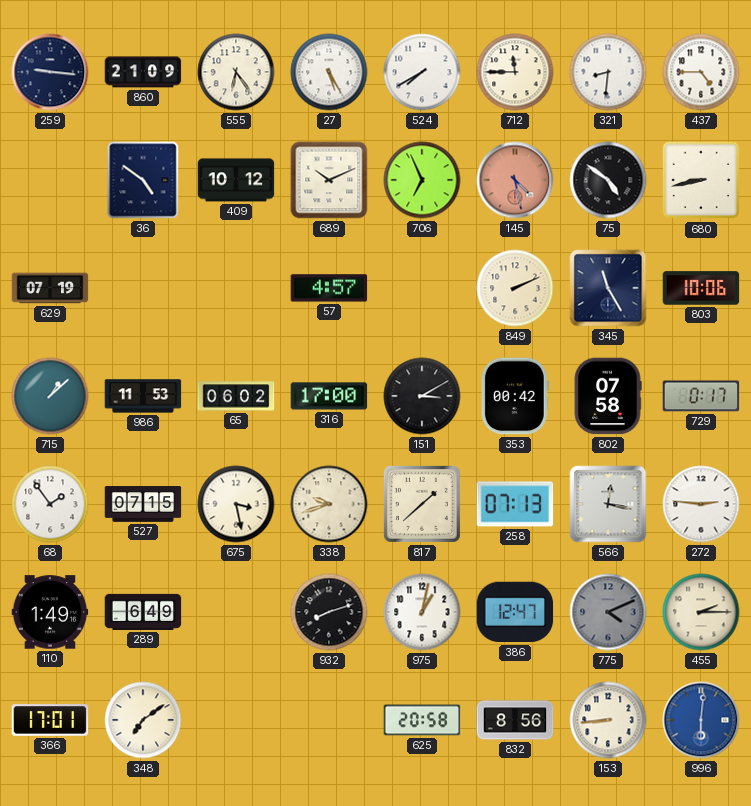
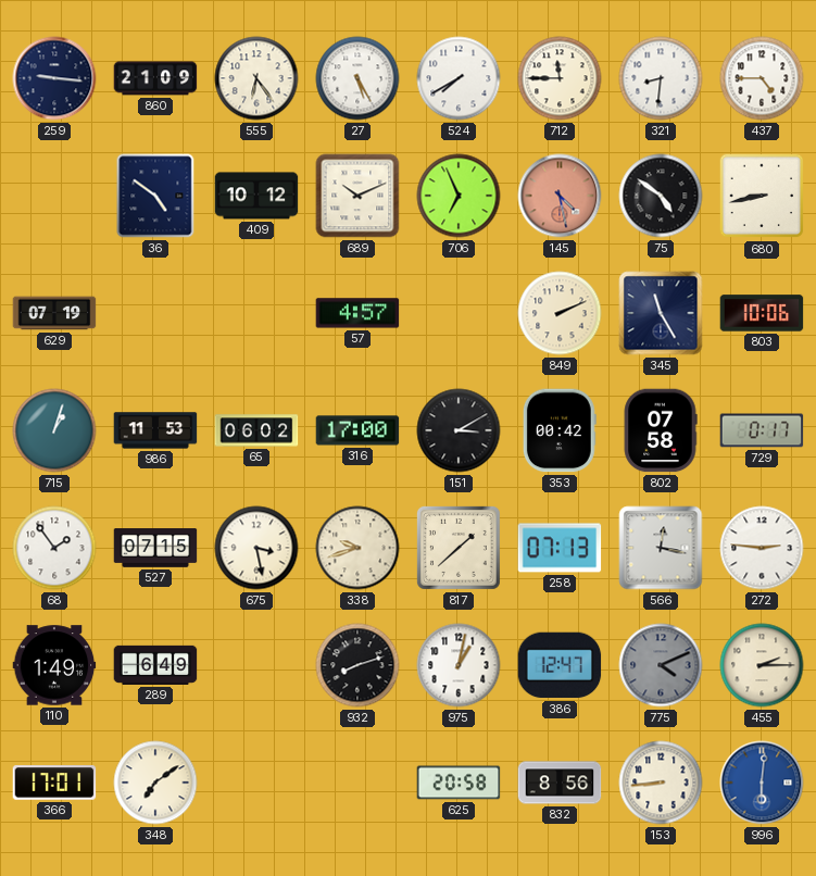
715: 1:08 -> 1:03
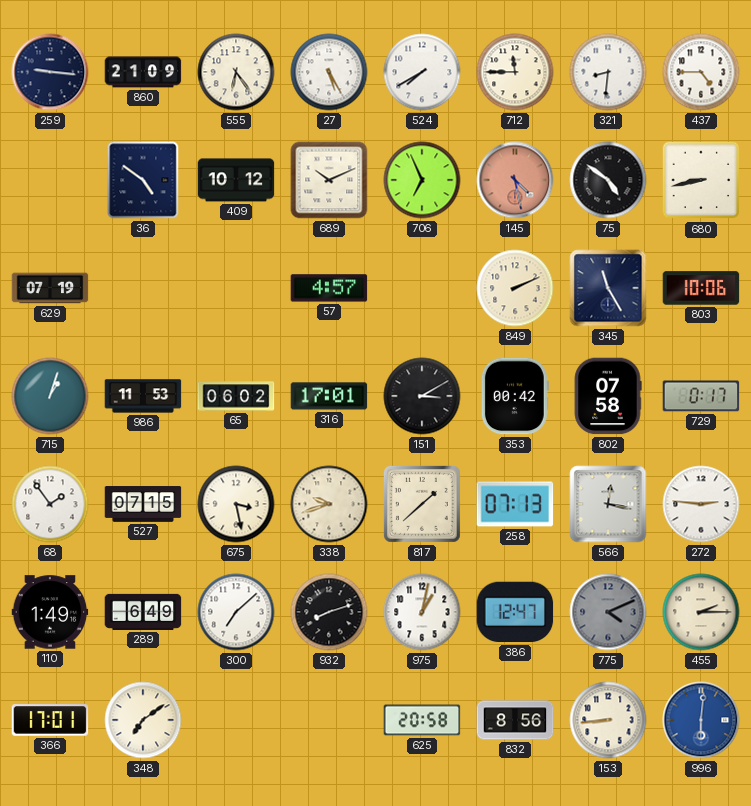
316: 17:00 -> 17:01
300: none -> 7:08
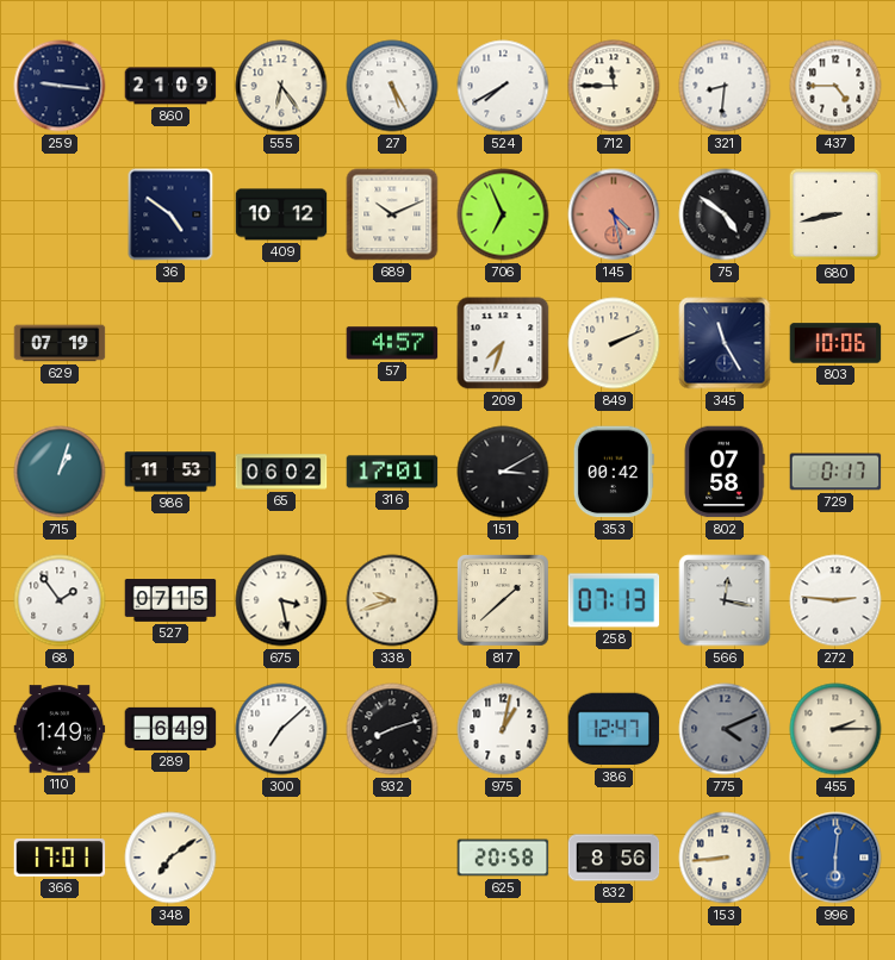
209: none -> 7:33
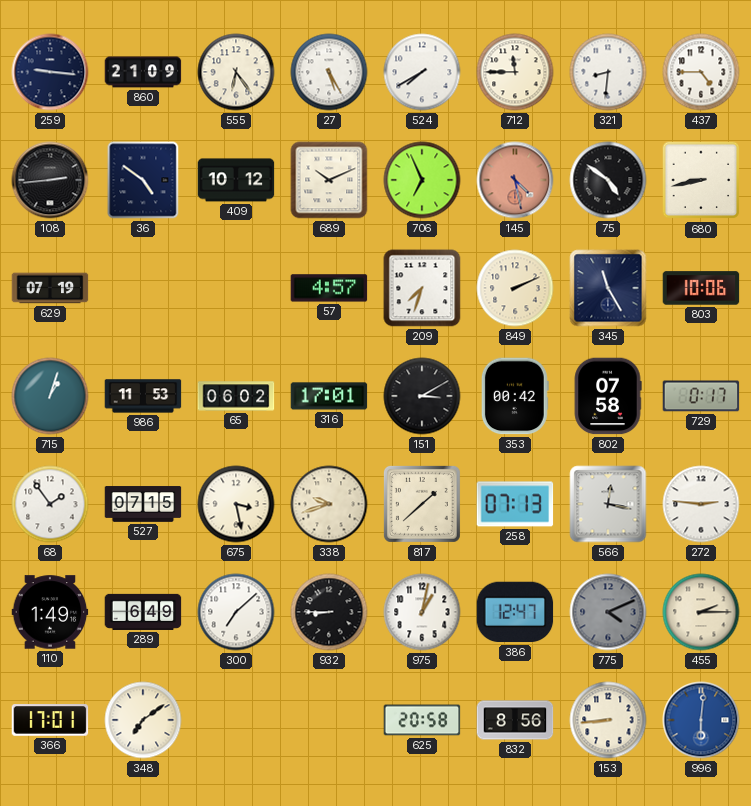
108: none -> 2:44
932: 8:12 -> 8:45
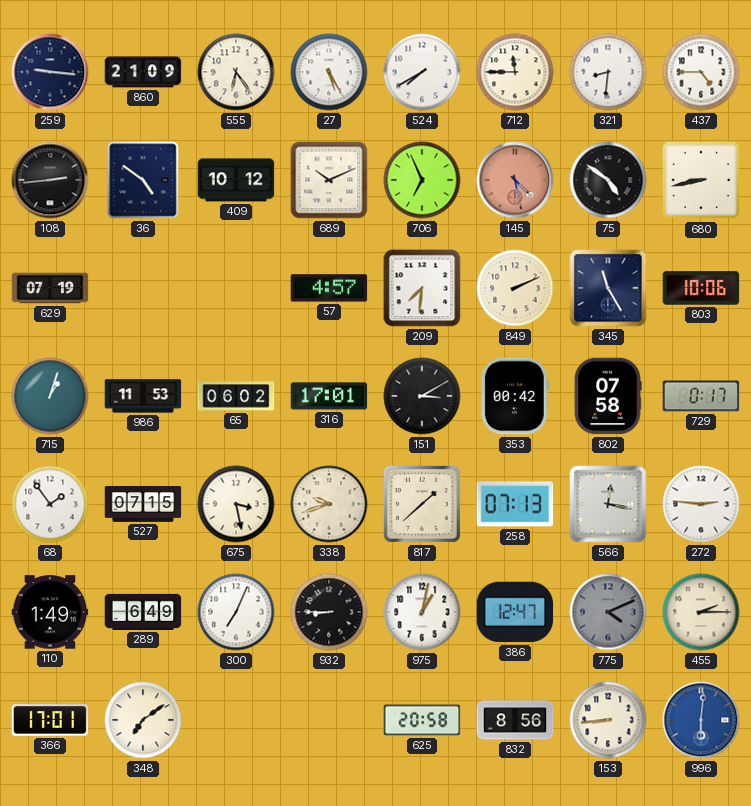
209: 7:33 -> 7:31
300: 7:08 -> 7:04
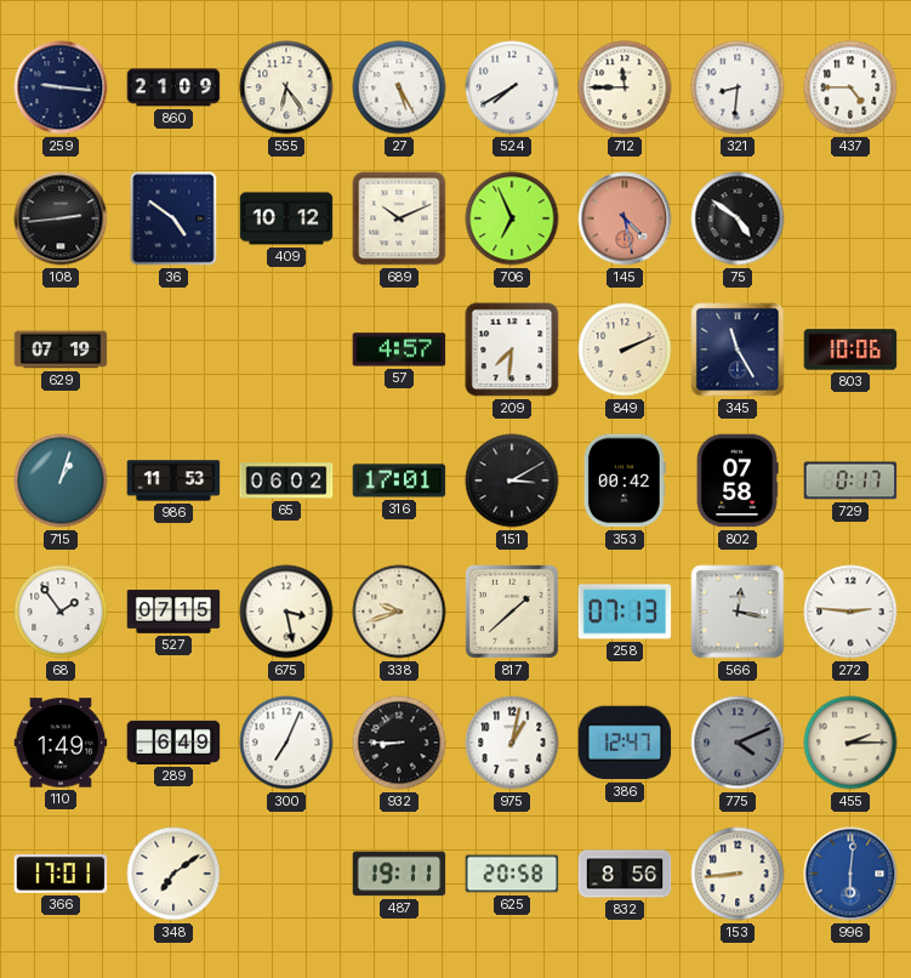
680: 8:43 -> none
487: none -> 19:11
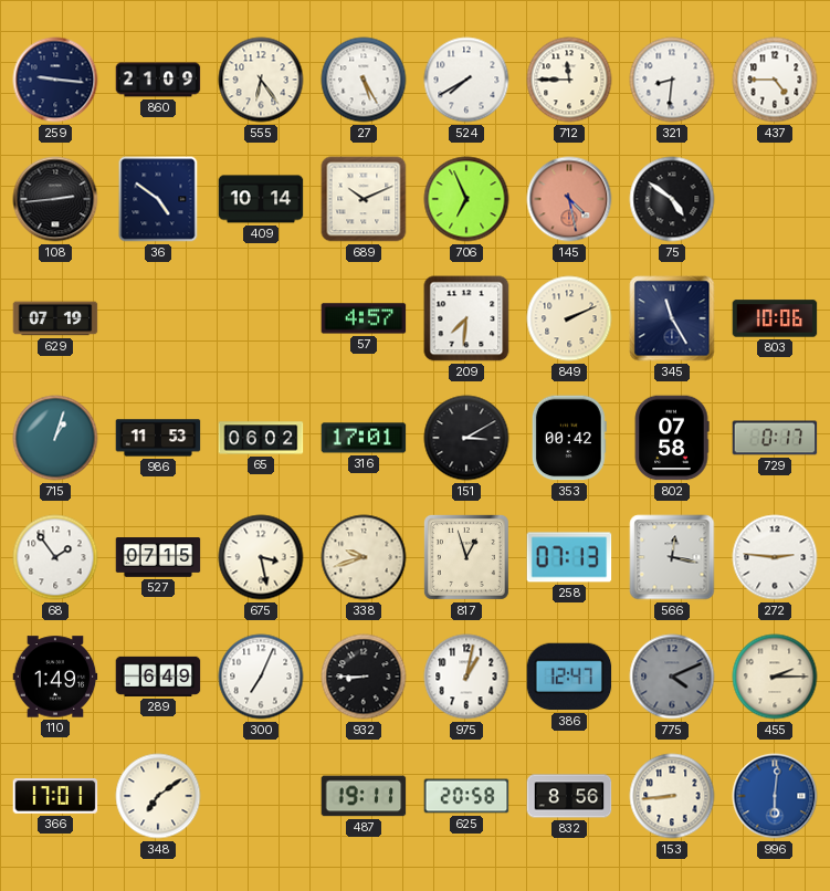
409: 10:12 -> 10:14
817: 1:38 -> 12:57
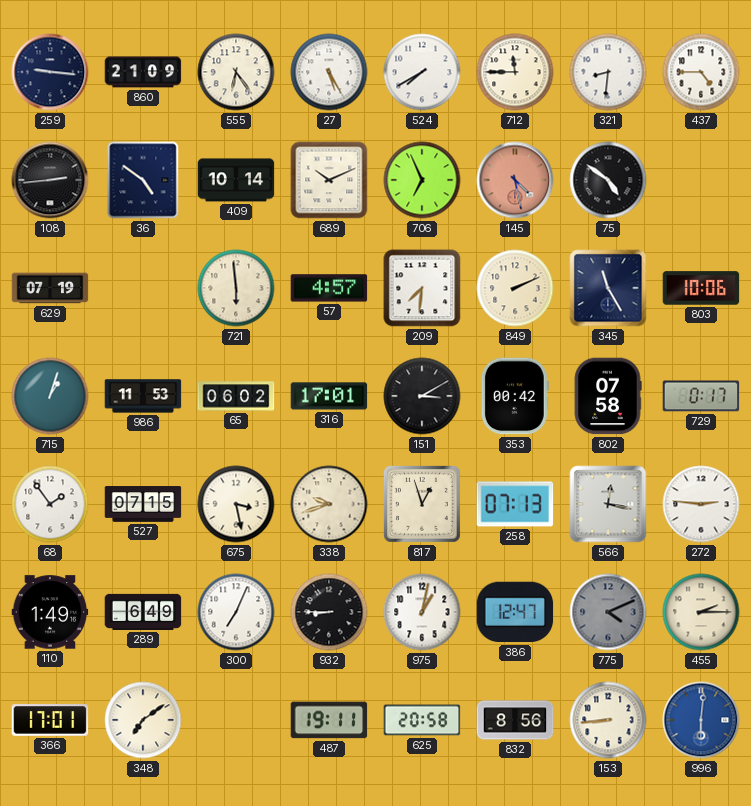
721: none -> 5:59
